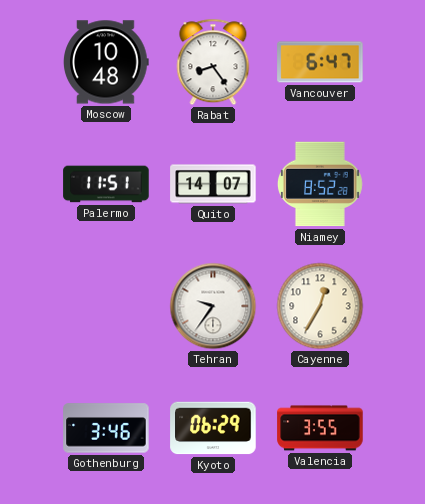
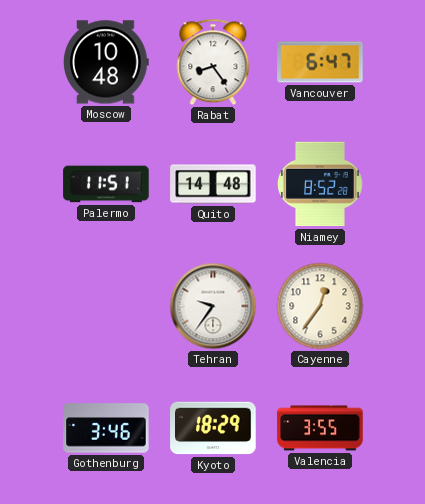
Quito: 14:07 -> 14:48
Cayenne: 12:35 -> 12:36
Kyoto: 06:29 -> 18:29
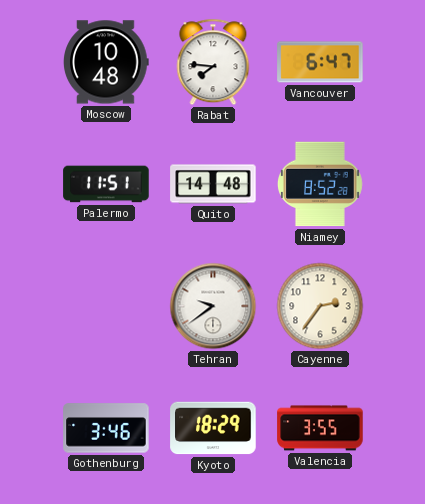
Rabat: 8:24 -> 7:46
Tehran: 9:36 -> 9:39
Cayenne: 12:36 -> 2:36
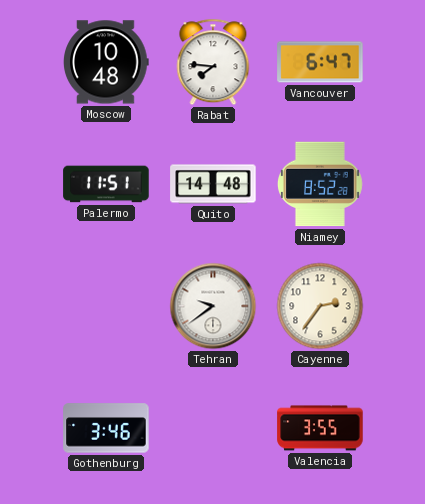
Kyoto: 18:29 -> none
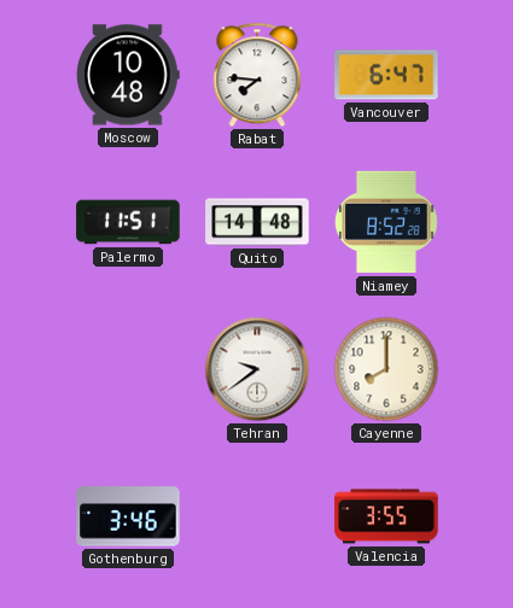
Cayenne: 2:36 -> 8:00
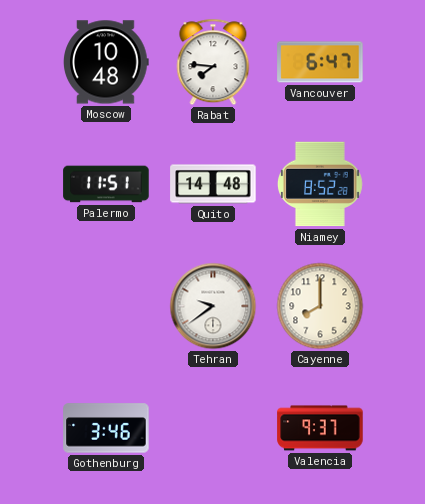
Valencia: 3:55 -> 9:37
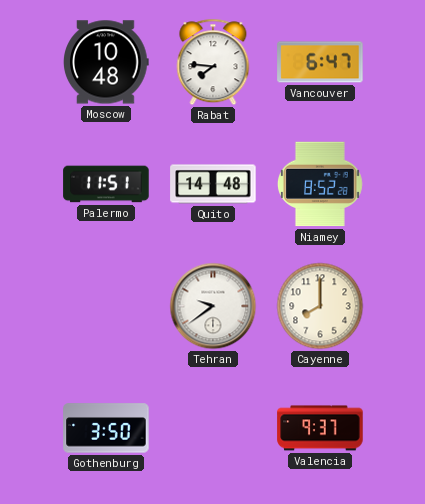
Gothenburg: 3:46 -> 3:50
